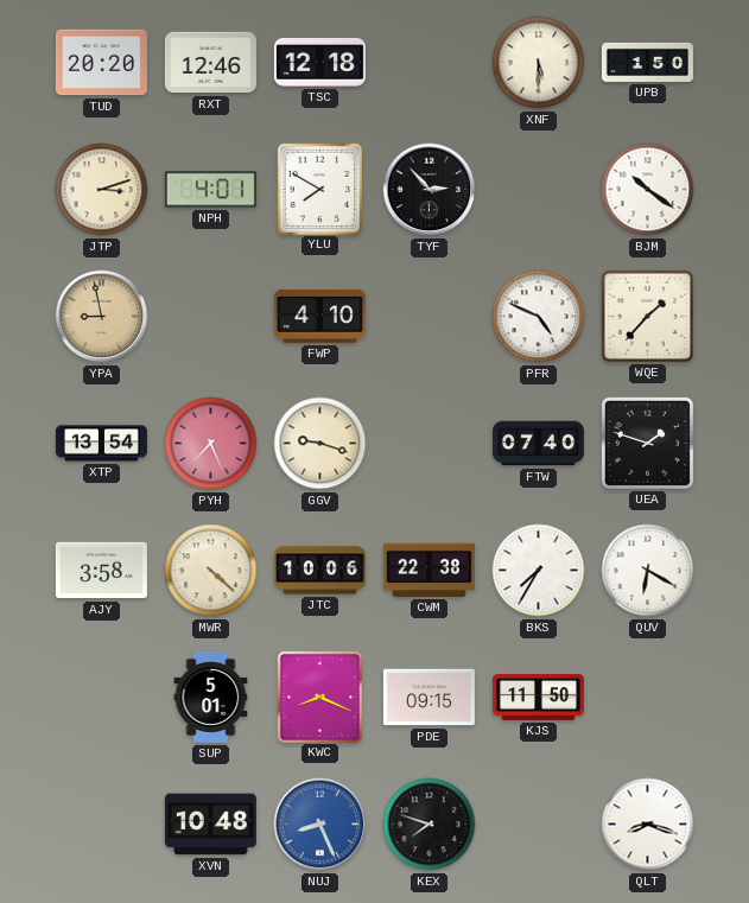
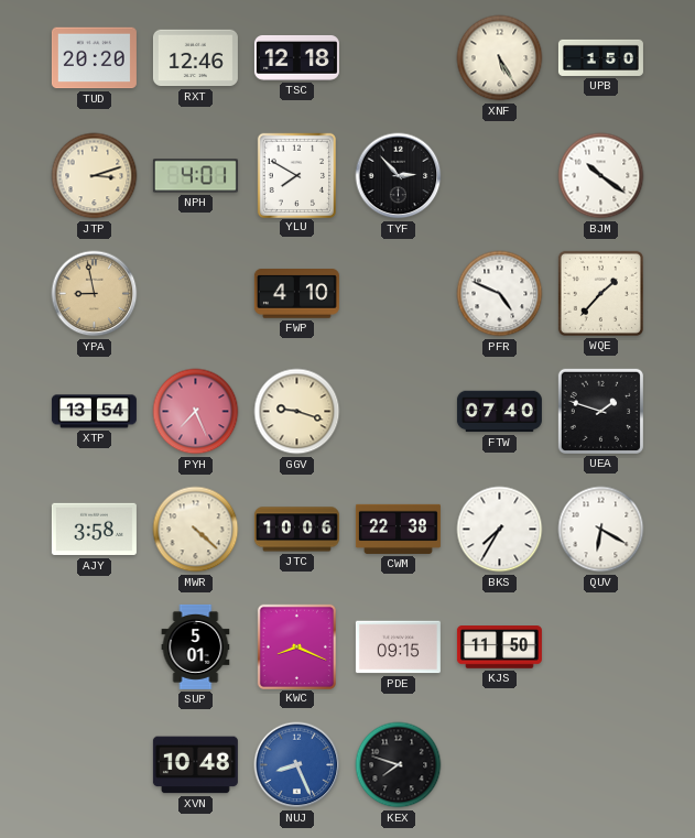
XNF: 5:30 -> 5:25
QLT: 8:18 -> none
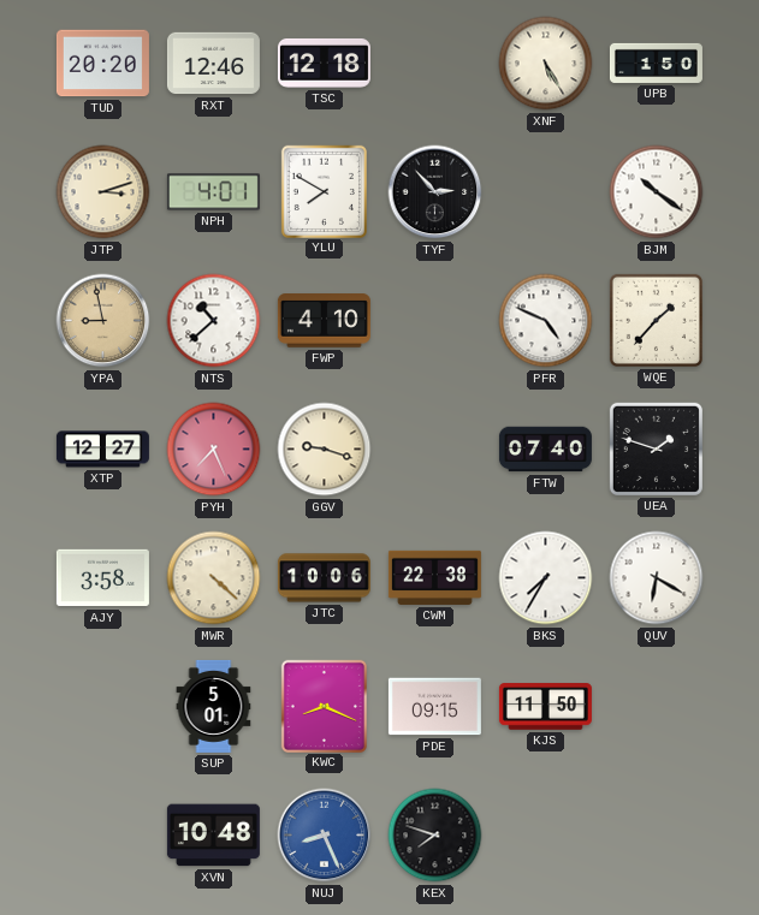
NTS: none -> 10:38
XTP: 13:54 -> 12:27
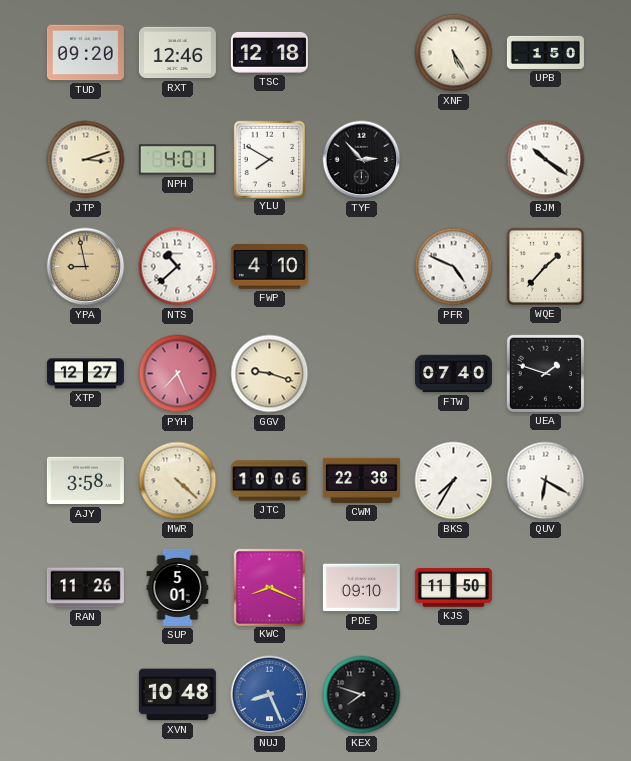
TUD: 20:20 -> 09:20
RAN: none -> 11:26
PDE: 09:15 -> 09:10
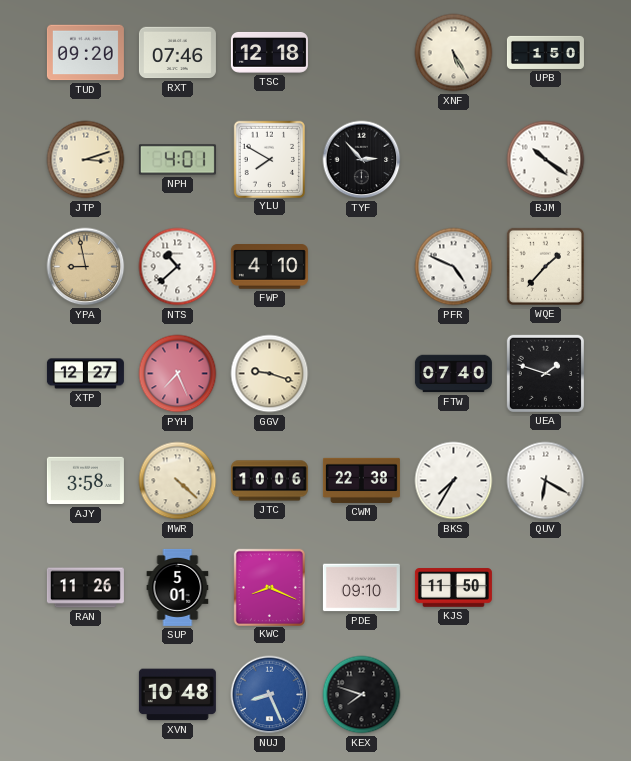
RXT: 12:46 -> 07:46
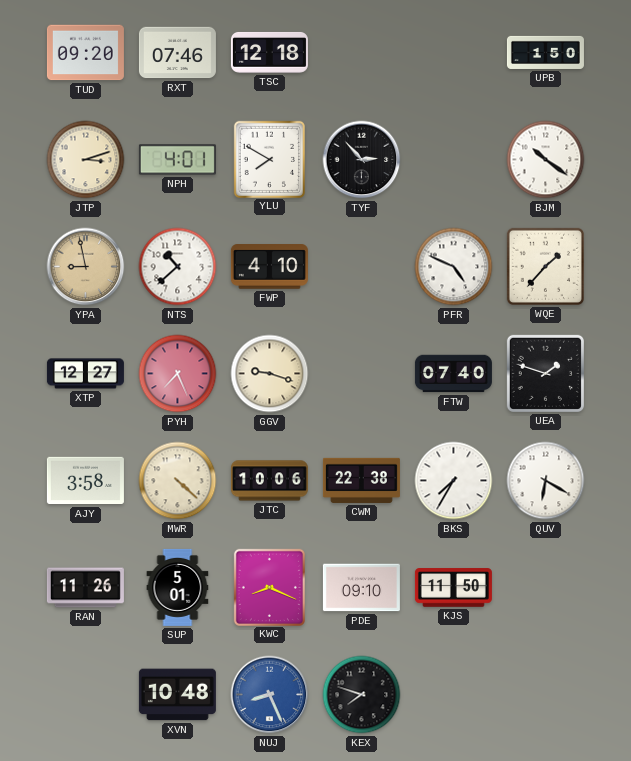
XNF: 5:25 -> none
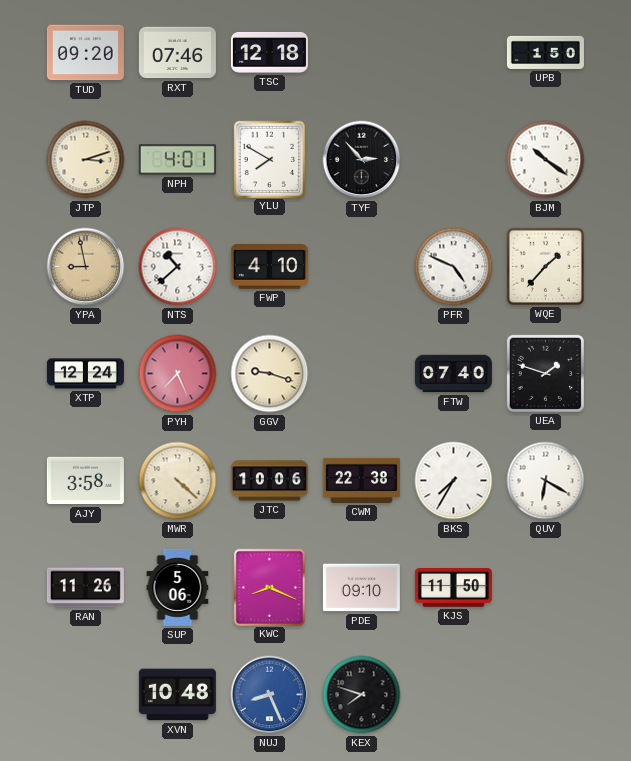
XTP: 12:27 -> 12:24
SUP: 5:01 -> 5:06
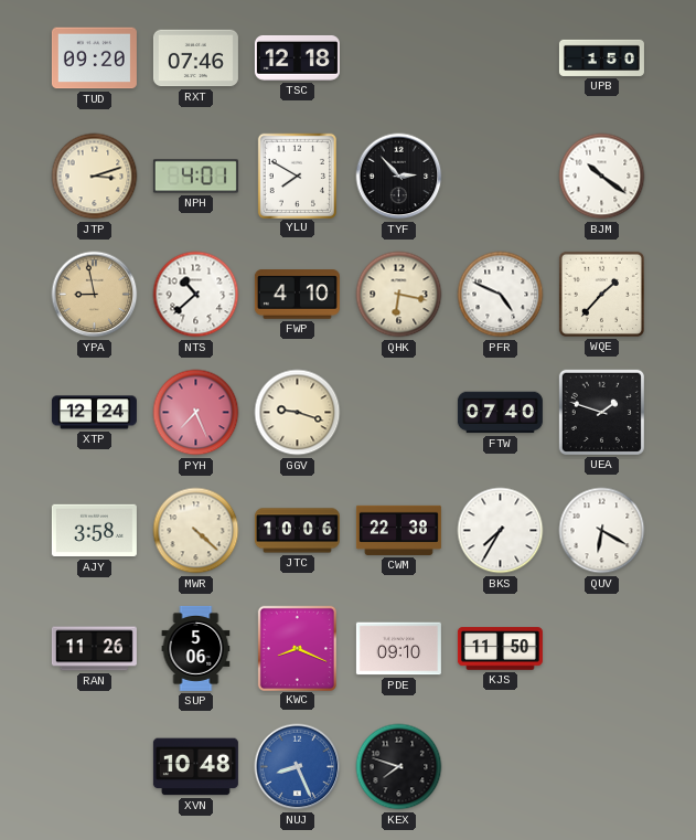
QHK: none -> 6:17
